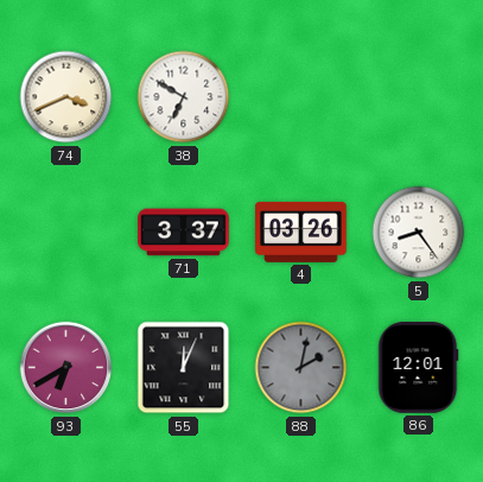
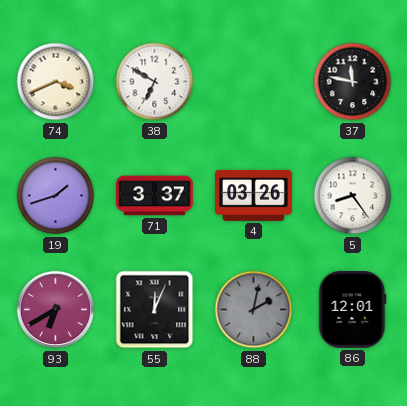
37: none -> 11:47
19: none -> 1:42
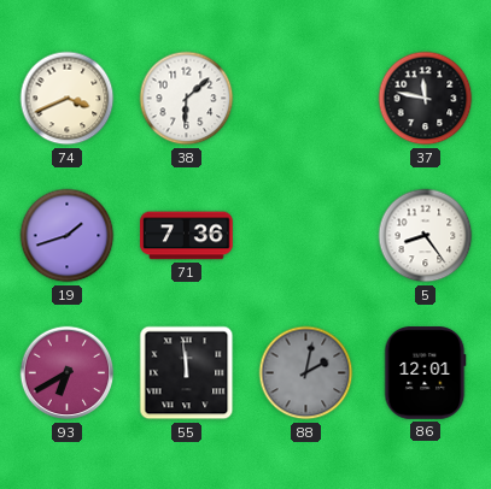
38: 6:50 -> 6:08
71: 3:37 -> 7:36
4: 03:26 -> none
55: 12:04 -> 11:59
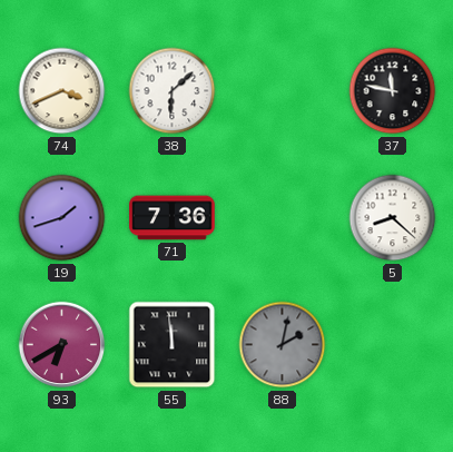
5: 8:24 -> 8:22
86: 12:01 -> none
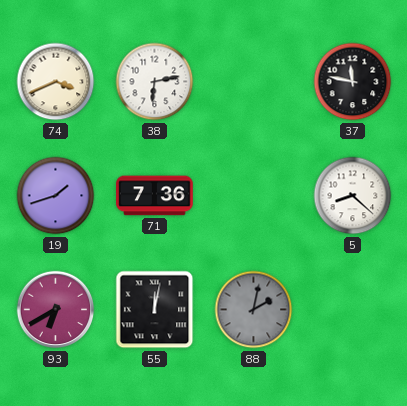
38: 6:08 -> 6:13
55: 11:59 -> 12:02
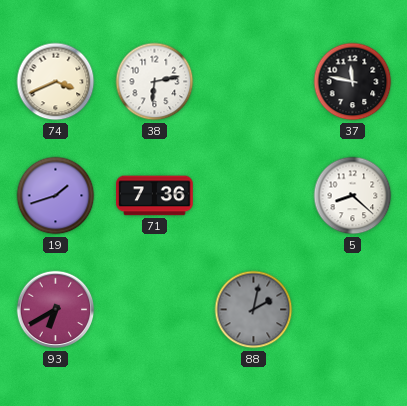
55: 12:02 -> none
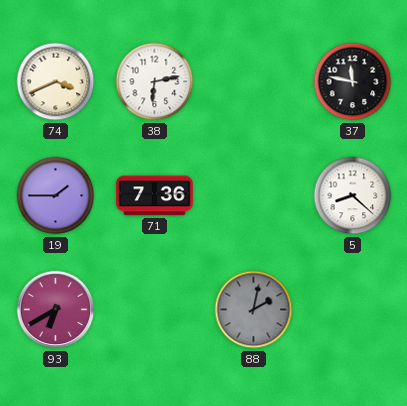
19: 1:42 -> 1:45
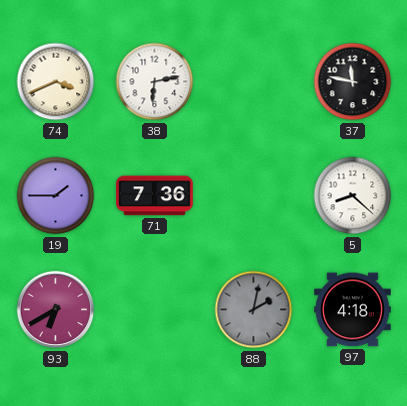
97: none -> 4:18
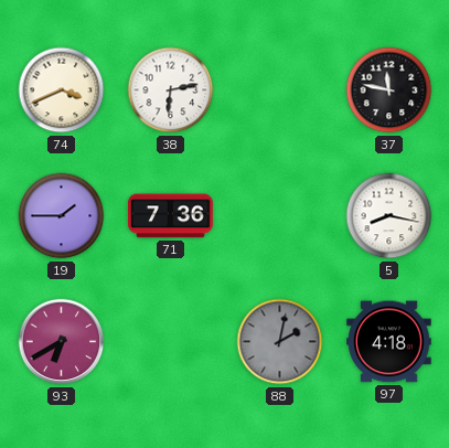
5: 8:22 -> 8:17
